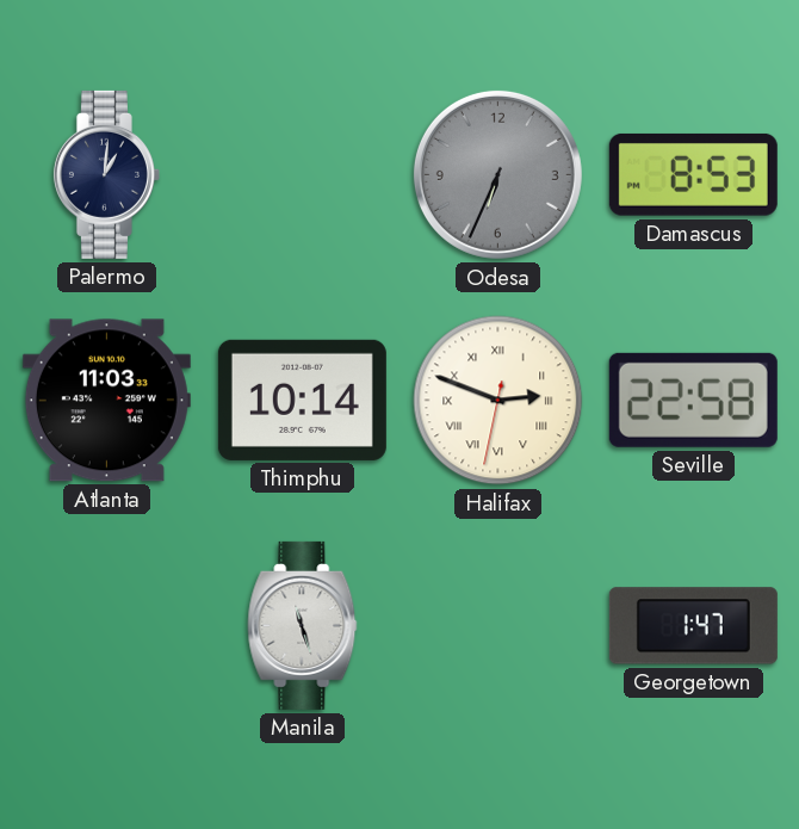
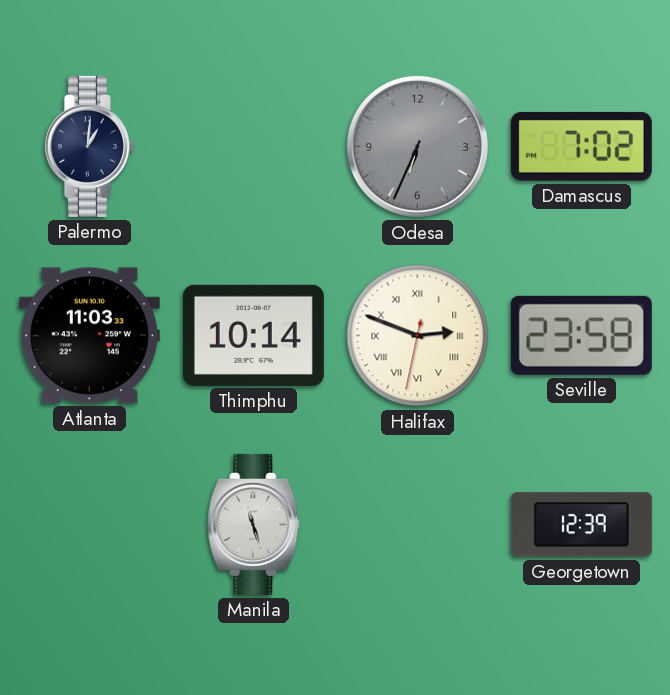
Damascus: 8:53 -> 7:02
Seville: 22:58 -> 23:58
Georgetown: 1:47 -> 12:39
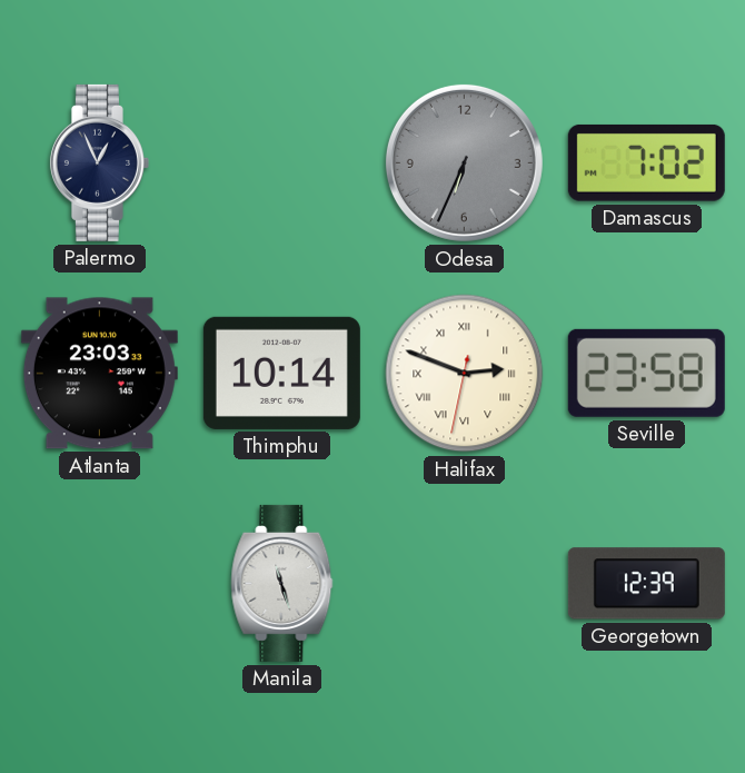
Palermo: 1:01 -> 12:56
Atlanta: 11:03 -> 23:03
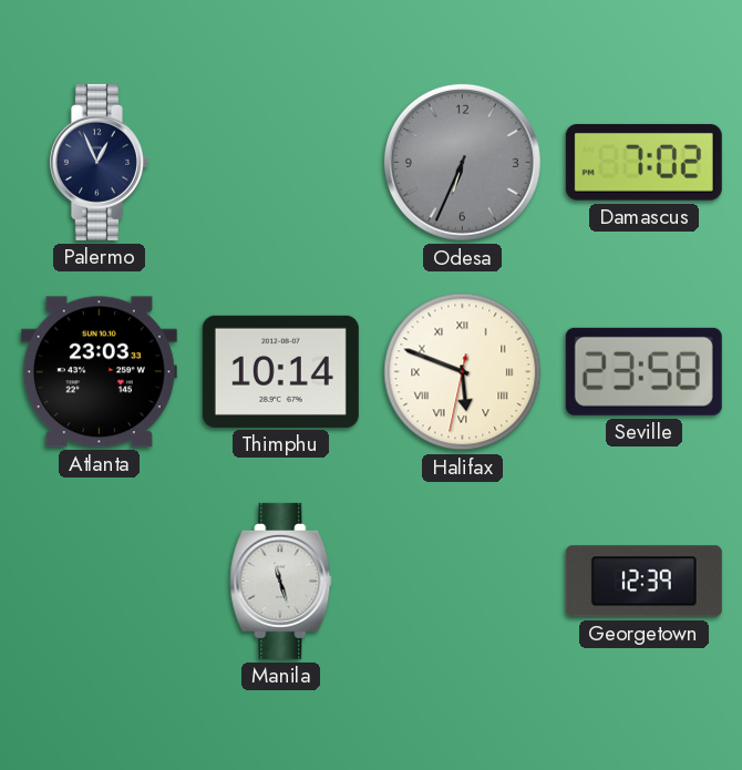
Halifax: 2:48 -> 5:48
